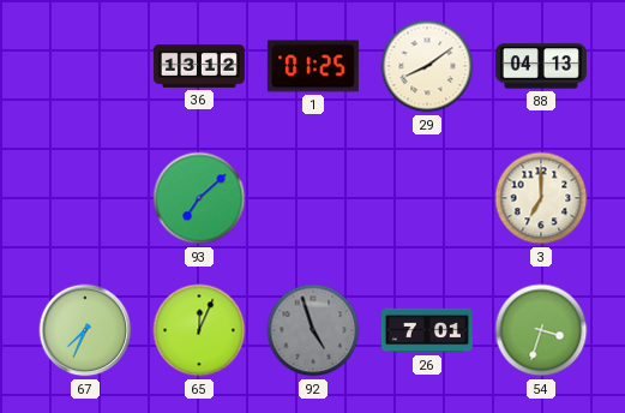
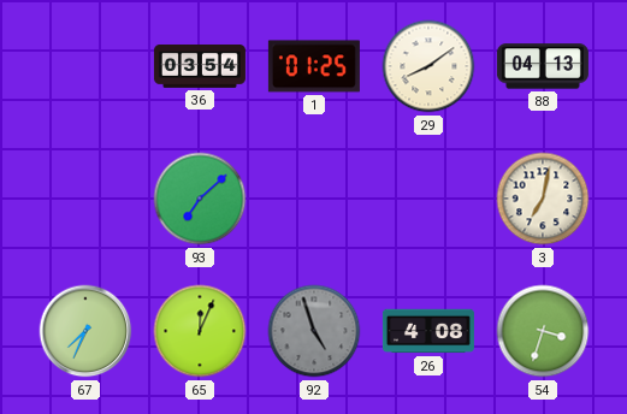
36: 13:12 -> 03:54
3: 7:00 -> 7:02
26: 7:01 -> 4:08
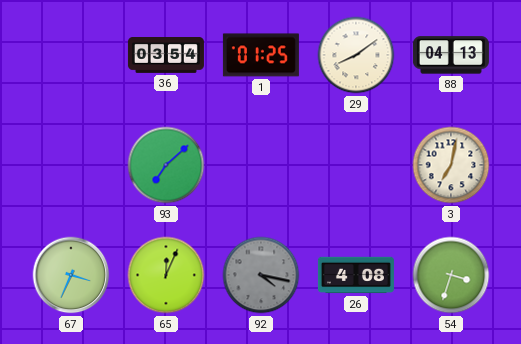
67: 7:34 -> 3:34
92: 4:57 -> 4:17
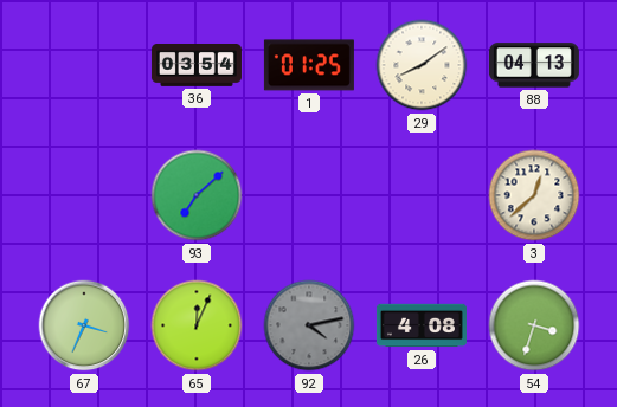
3: 7:02 -> 12:38
92: 4:17 -> 4:13
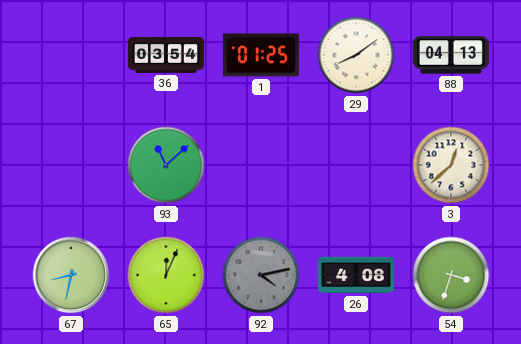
93: 7:08 -> 11:08
67: 3:34 -> 8:32
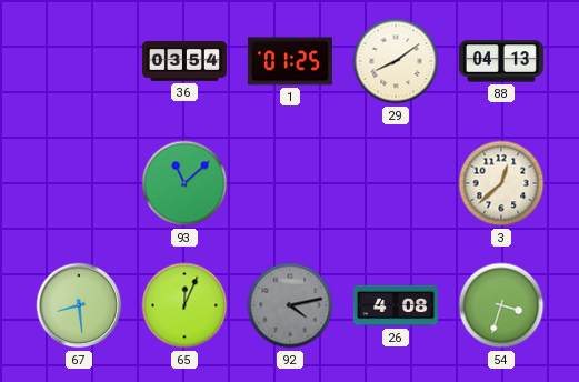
67: 8:32 -> 8:29
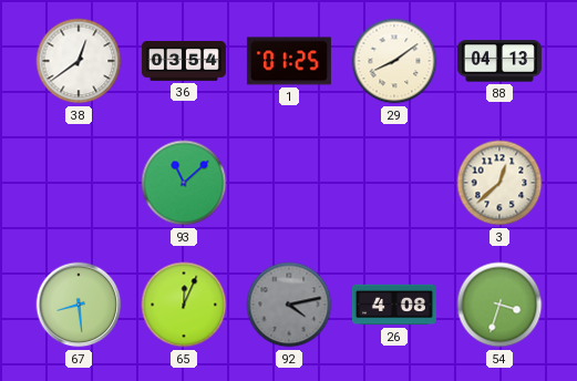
38: none -> 12:39
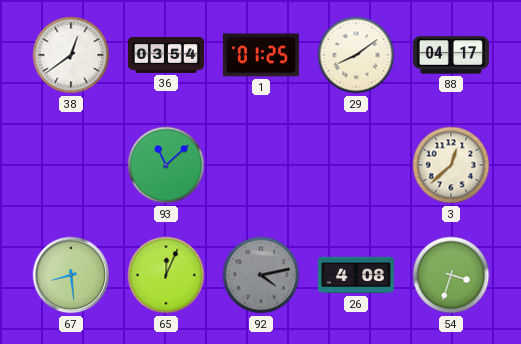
88: 04:13 -> 04:17
